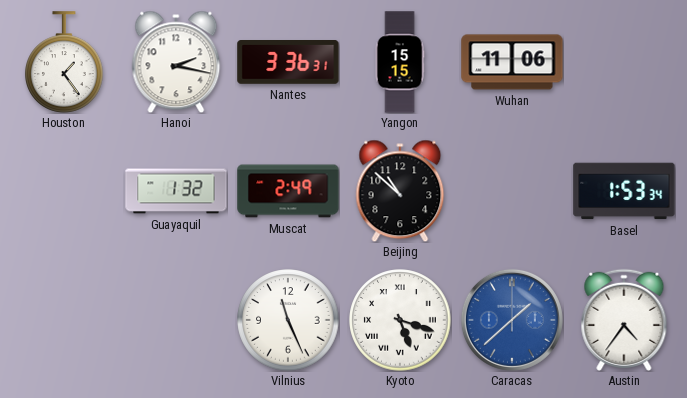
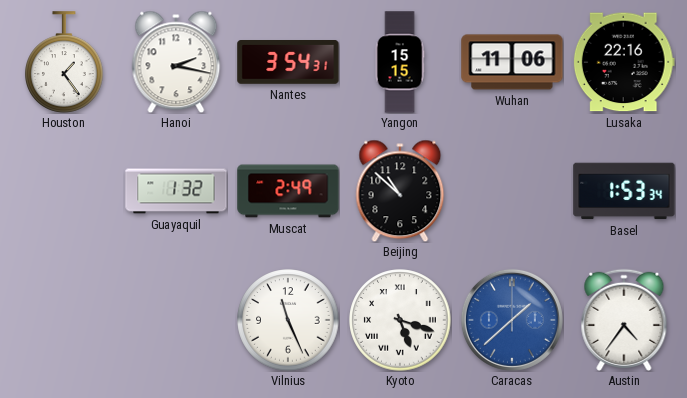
Nantes: 3:36 -> 3:54
Lusaka: none -> 22:16
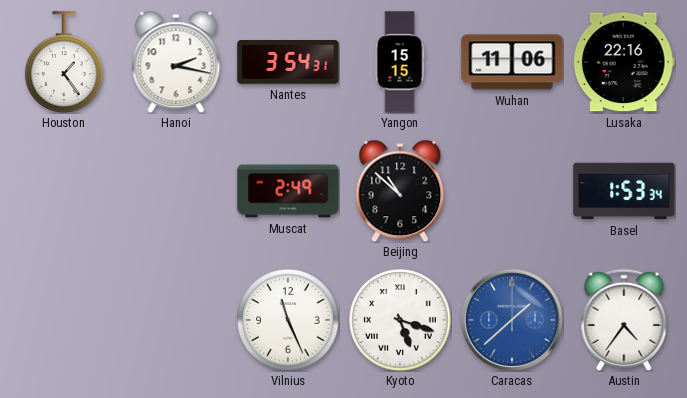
Guayaquil: 1:32 -> none
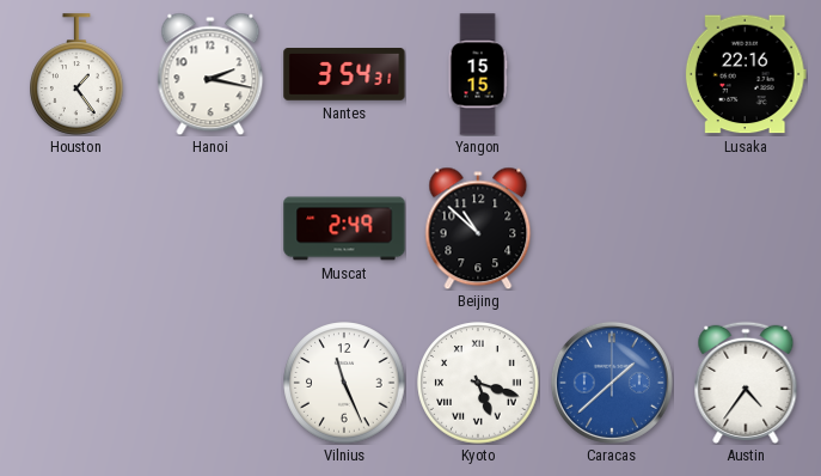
Wuhan: 11:06 -> none
Basel: 1:53 -> none
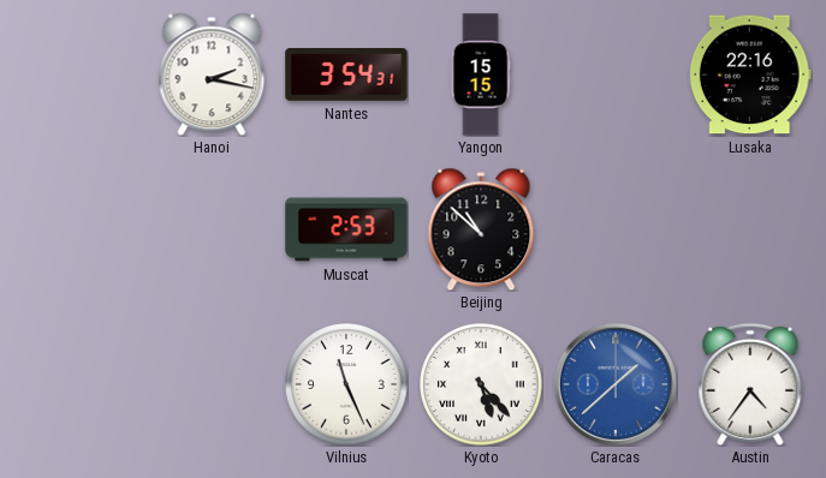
Houston: 1:24 -> none
Muscat: 2:49 -> 2:53
Kyoto: 5:18 -> 5:23
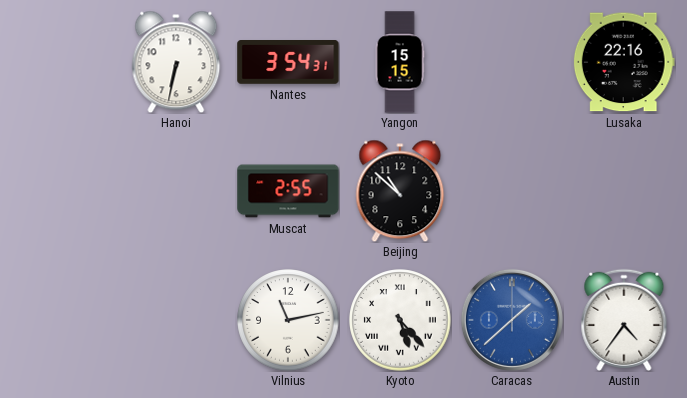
Hanoi: 2:17 -> 6:32
Muscat: 2:53 -> 2:55
Vilnius: 11:26 -> 11:13
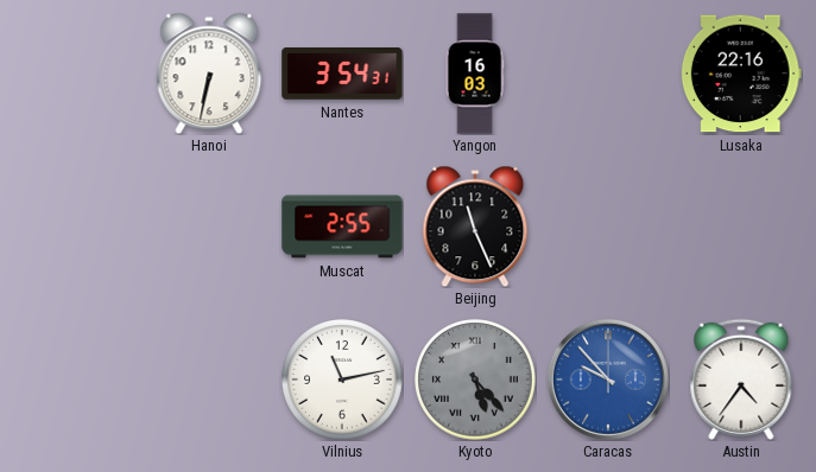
Yangon: 15:15 -> 16:03
Beijing: 10:52 -> 11:26
Kyoto dial: white -> grey
Caracas: 1:38 -> 9:53
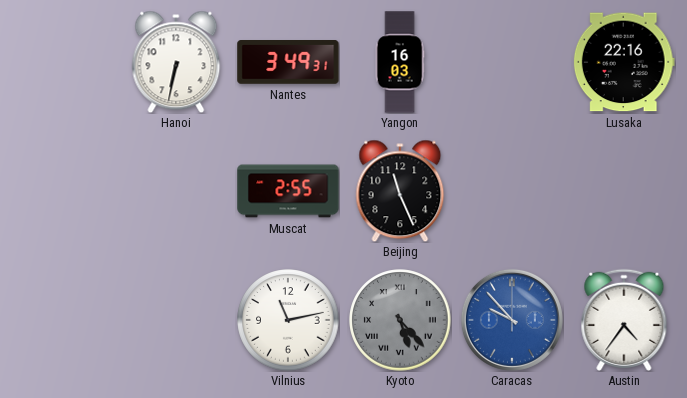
Nantes: 3:54 -> 3:49
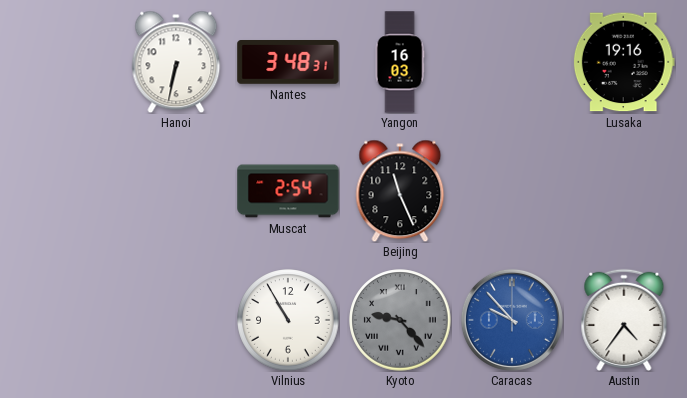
Nantes: 3:49 -> 3:48
Lusaka: 22:16 -> 19:16
Muscat: 2:55 -> 2:54
Vilnius: 11:13 -> 10:55
Kyoto: 5:23 -> 9:23
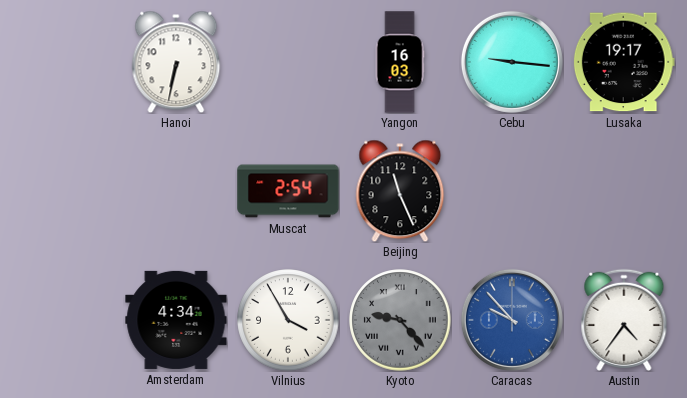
Nantes: 3:48 -> none
Cebu: none -> 9:16
Lusaka: 19:16 -> 19:17
Amsterdam: none -> 4:34
Vilnius: 10:55 -> 3:55
